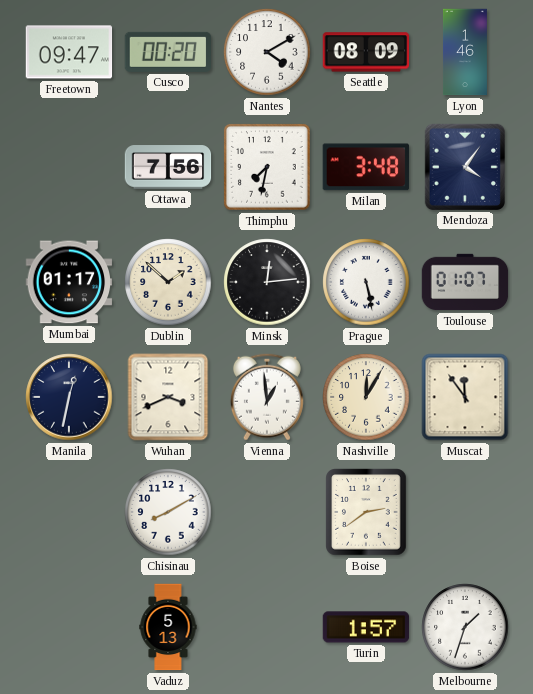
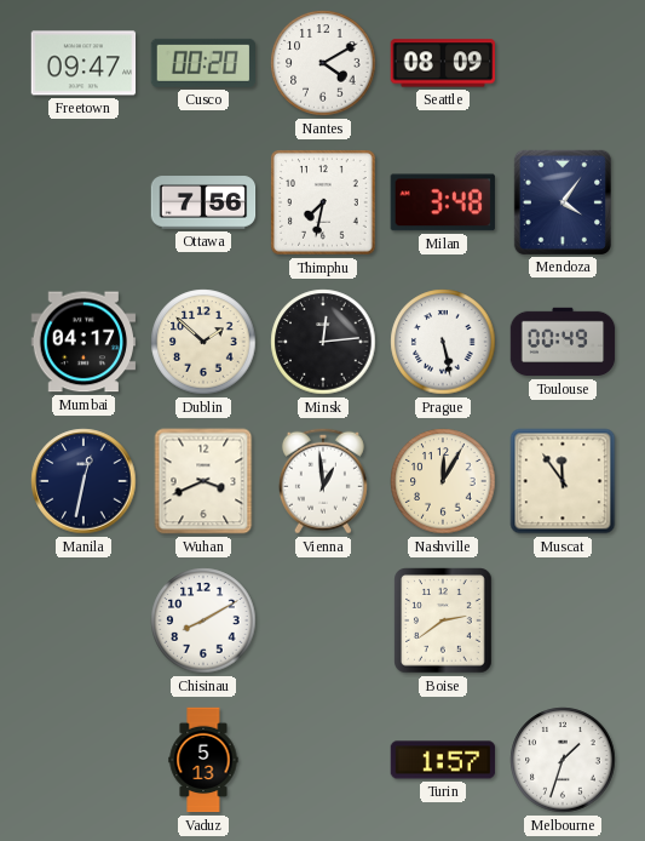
Lyon: 1:46 -> none
Mumbai: 01:17 -> 04:17
Toulouse: 01:07 -> 00:49
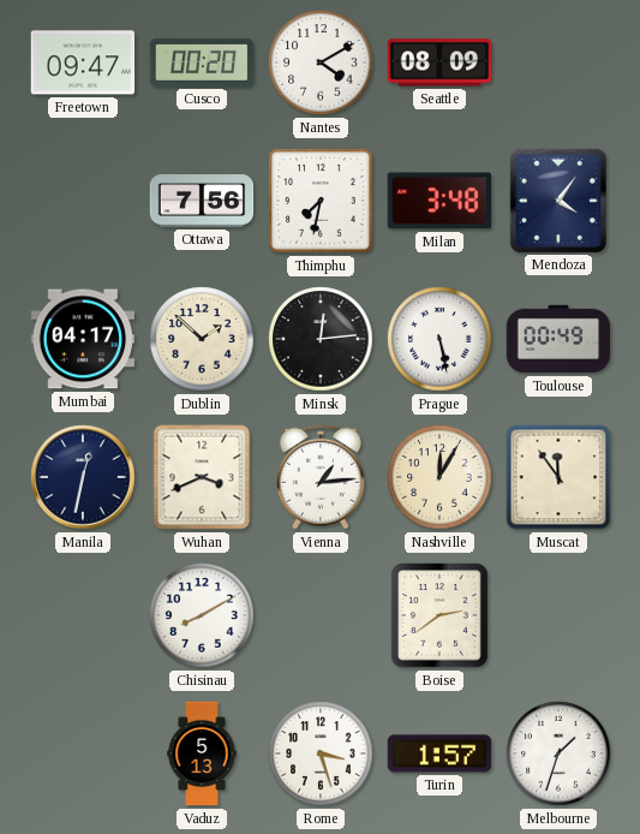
Vienna: 12:59 -> 1:14
Rome: none -> 3:27
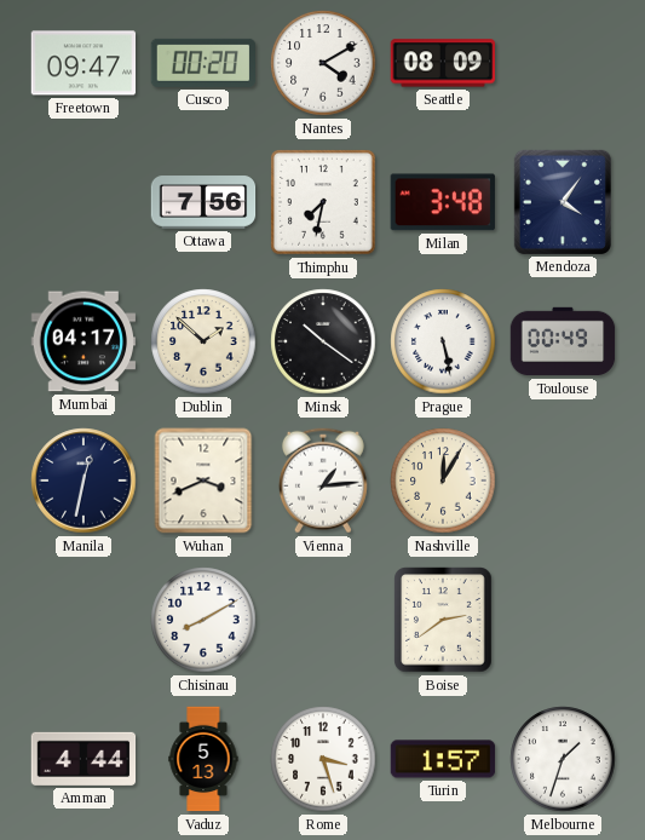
Minsk: 12:14 -> 10:21
Muscat: 11:54 -> none
Amman: none -> 4:44
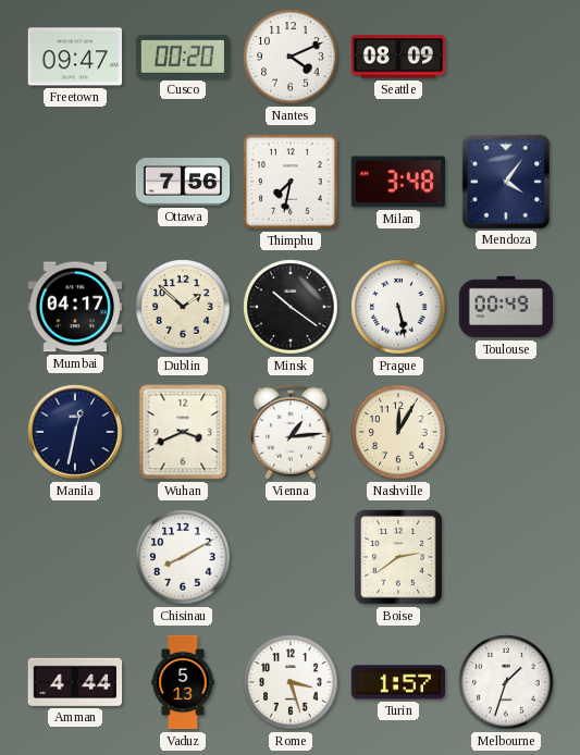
Nantes: 4:10 -> 4:11
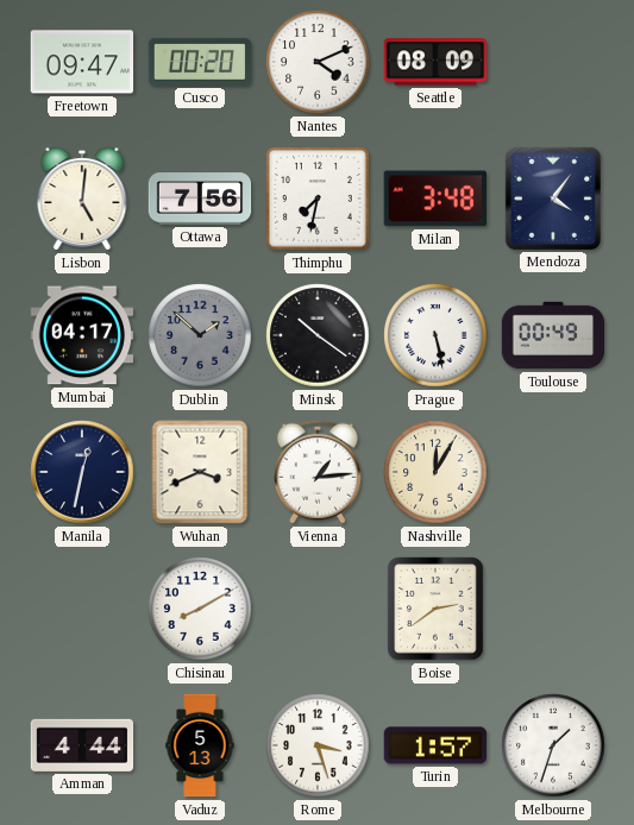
Lisbon: none -> 5:01
Dublin dial: cream -> grey
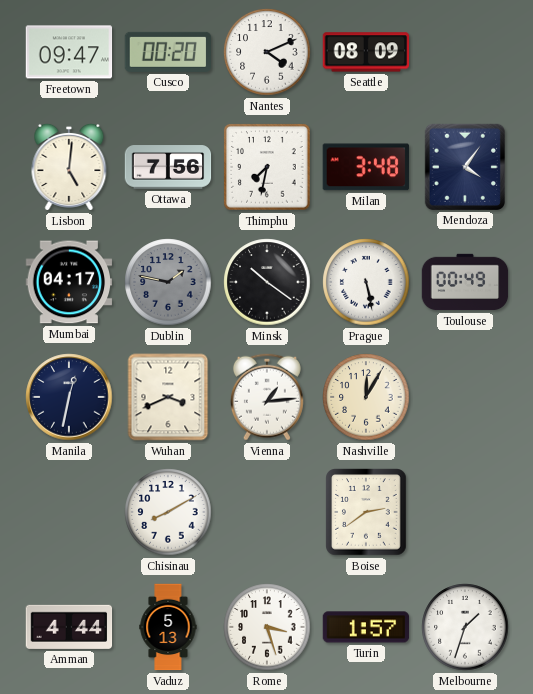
Dublin: 1:52 -> 1:47
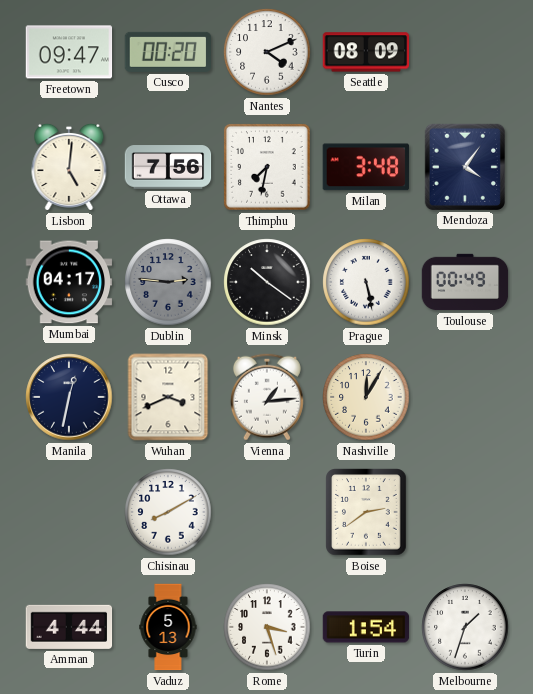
Dublin: 1:47 -> 2:46
Turin: 1:57 -> 1:54
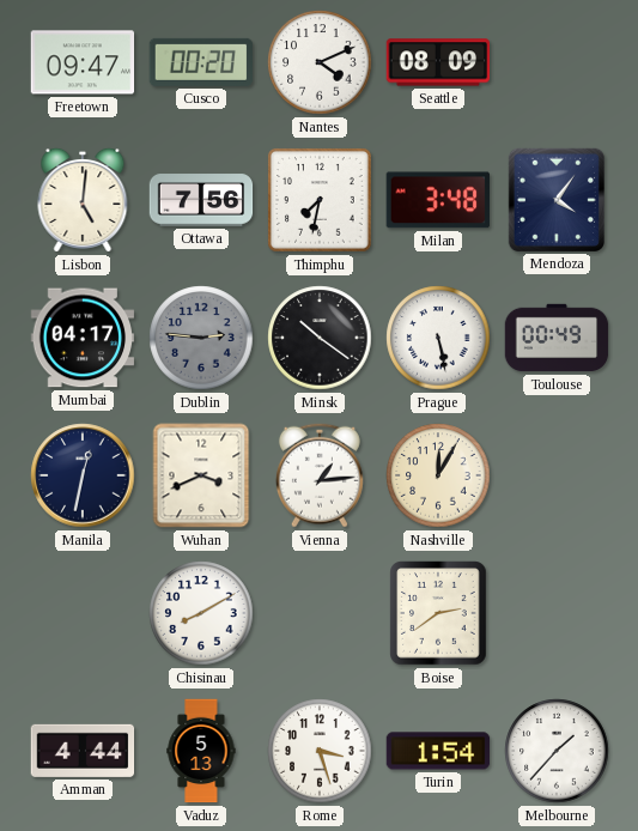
Melbourne: 1:33 -> 1:37
